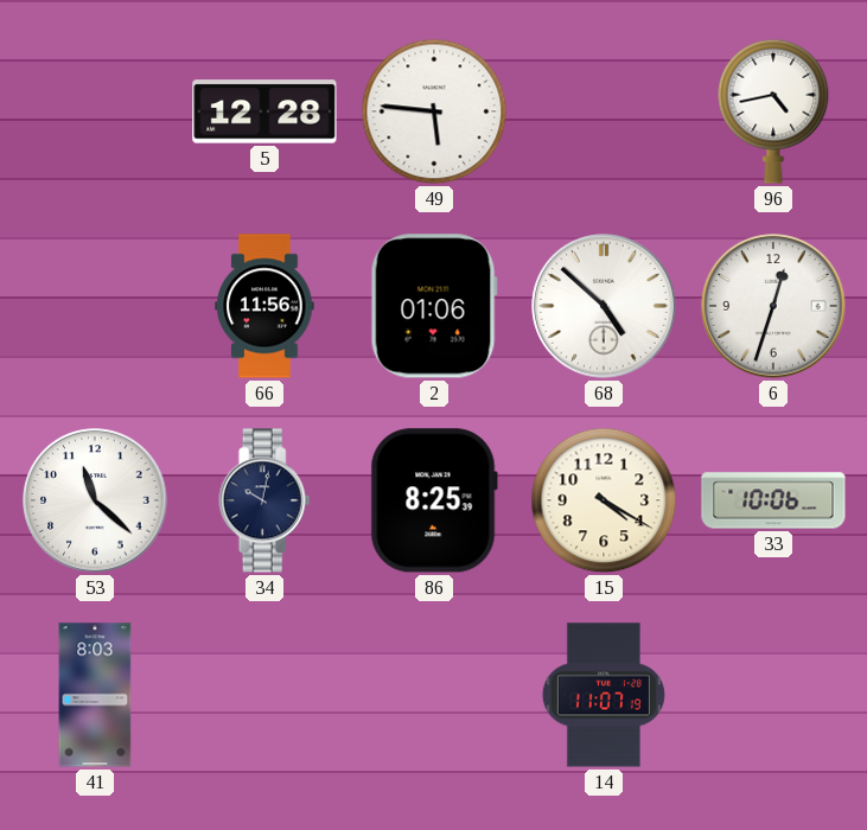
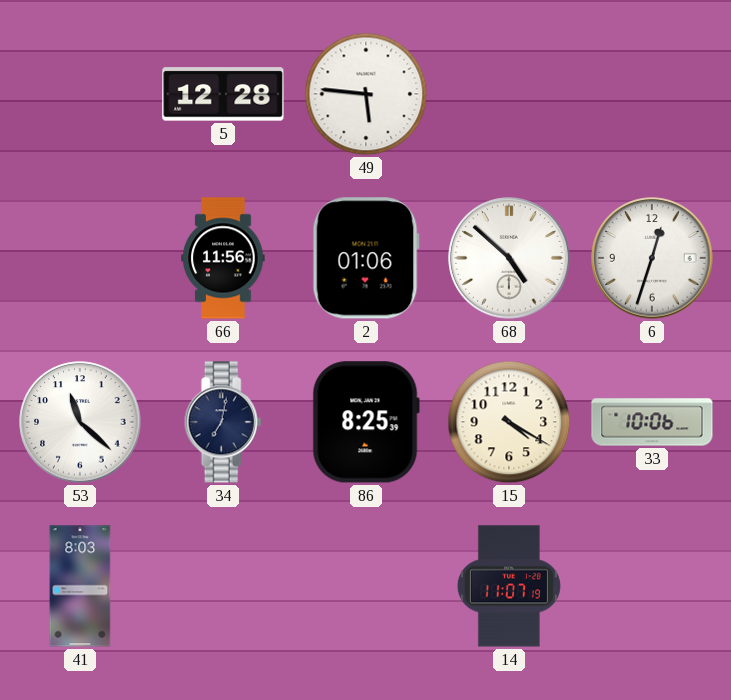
96: 4:43 -> none
34: 10:02 -> 7:02
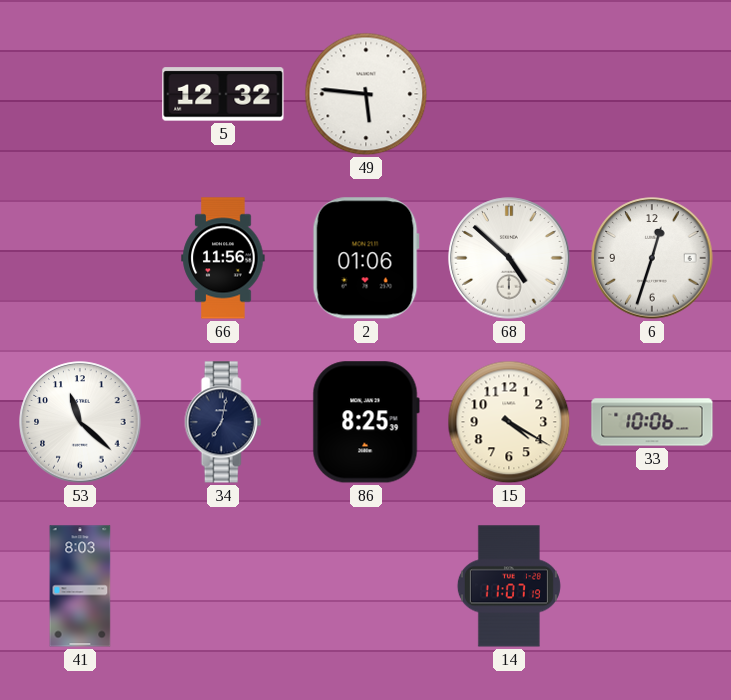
5: 12:28 -> 12:32
